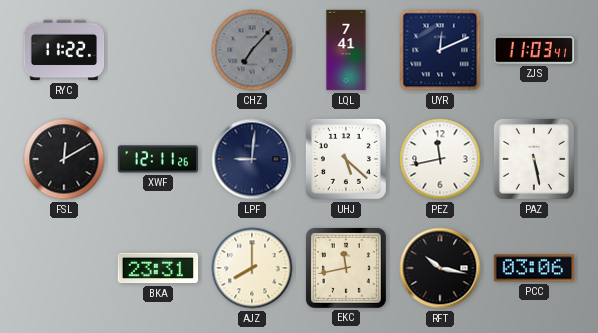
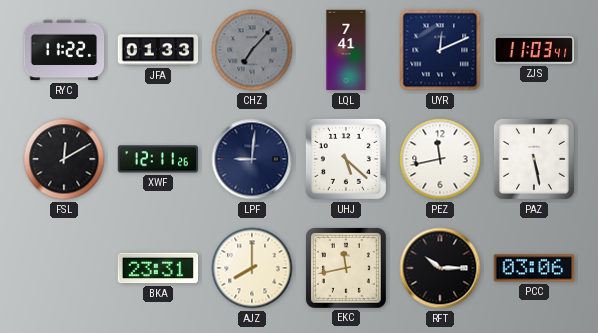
JFA: none -> 01:33
RFT: 10:17 -> 10:15
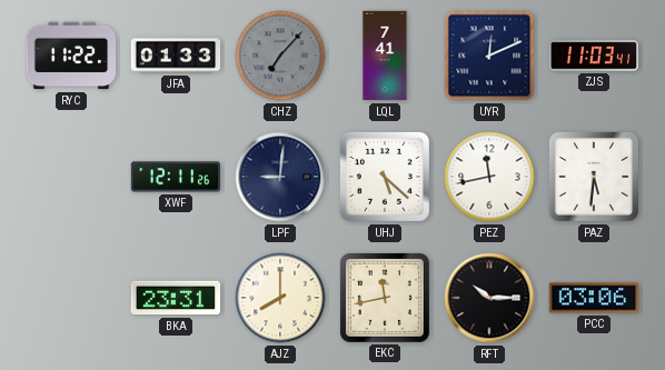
FSL: 12:10 -> none
PAZ: 5:28 -> 5:31
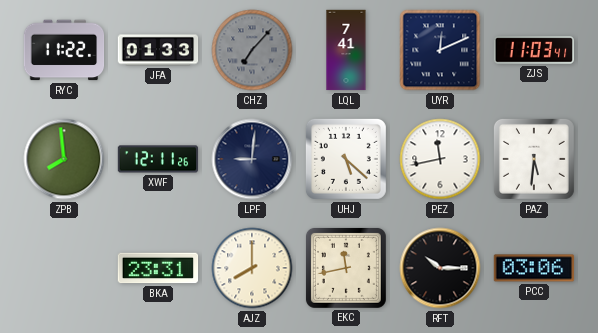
ZPB: none -> 7:59
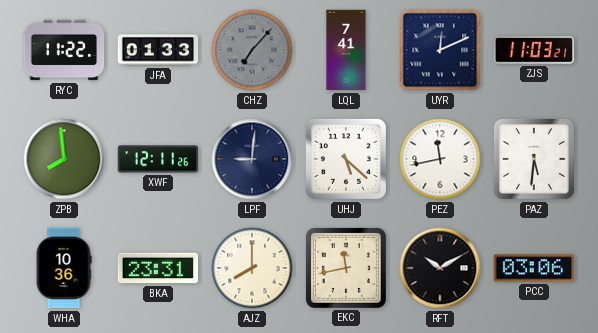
ZJS: 11:03:41 -> 11:03:21
WHA: none -> 10:36
RFT: 10:15 -> 10:10
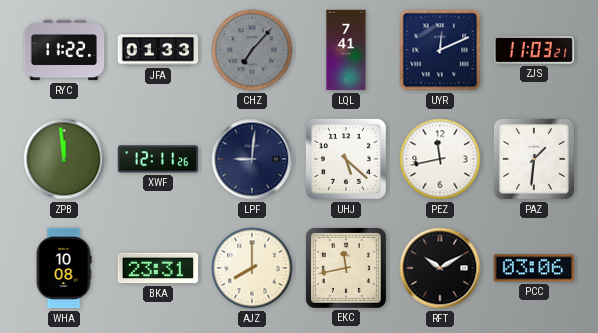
ZPB: 7:59 -> 11:59
PAZ: 5:31 -> 1:31
WHA: 10:36 -> 10:08
